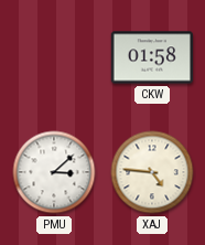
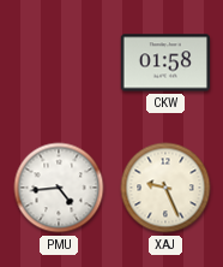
PMU: 3:08 -> 4:44
XAJ: 4:46 -> 9:26
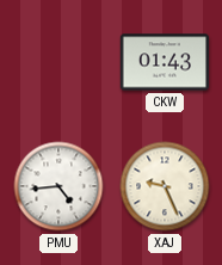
CKW: 01:58 -> 01:43
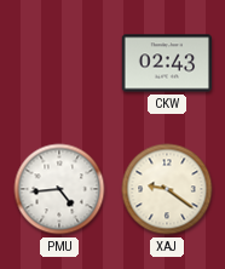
CKW: 01:43 -> 02:43
XAJ: 9:26 -> 9:21
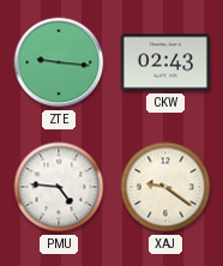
ZTE: none -> 9:16
PMU: 4:44 -> 4:46
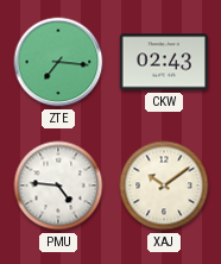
ZTE: 9:16 -> 7:16
XAJ: 9:21 -> 10:09
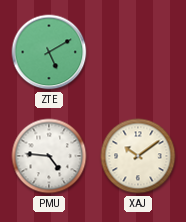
ZTE: 7:16 -> 5:10
CKW: 02:43 -> none
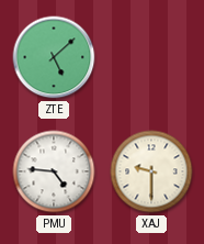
ZTE: 5:10 -> 5:08
XAJ: 10:09 -> 9:30
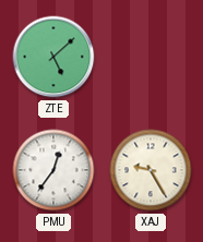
PMU: 4:46 -> 12:36
XAJ: 9:30 -> 9:25
